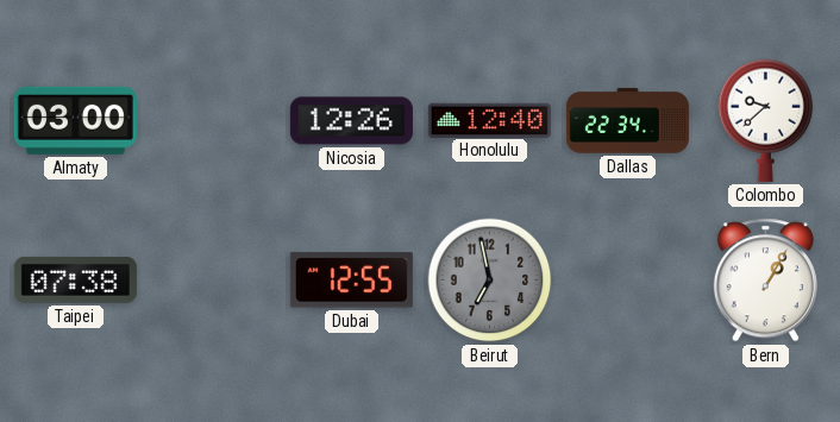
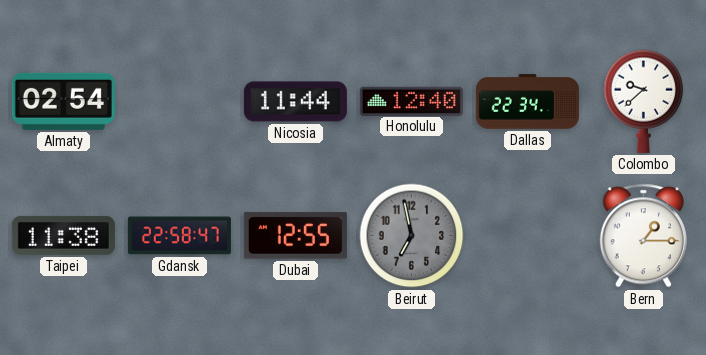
Almaty: 03:00 -> 02:54
Nicosia: 12:26 -> 11:44
Taipei: 07:38 -> 11:38
Gdansk: none -> 22:58
Bern: 1:05 -> 1:15
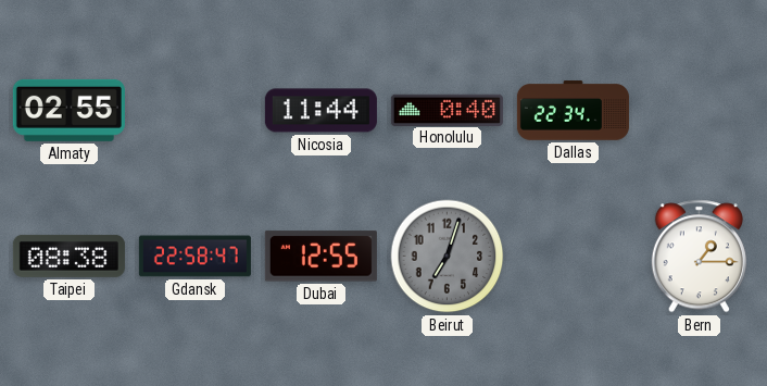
Almaty: 02:54 -> 02:55
Honolulu: 12:40 -> 0:40
Colombo: 9:38 -> none
Taipei: 11:38 -> 08:38
Beirut: 6:58 -> 7:03
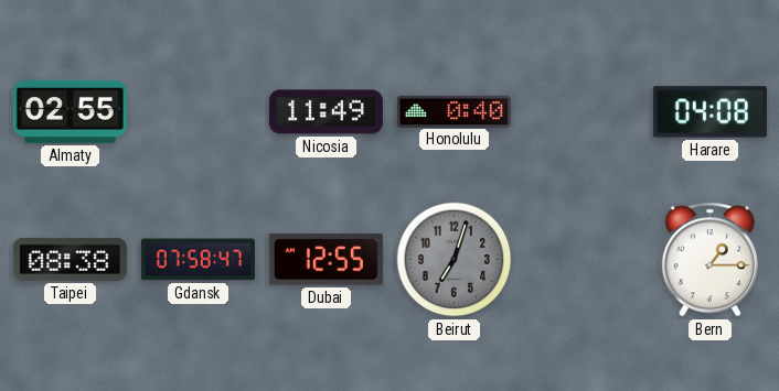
Nicosia: 11:44 -> 11:49
Dallas: 22:34 -> none
Harare: none -> 04:08
Gdansk: 22:58 -> 07:58
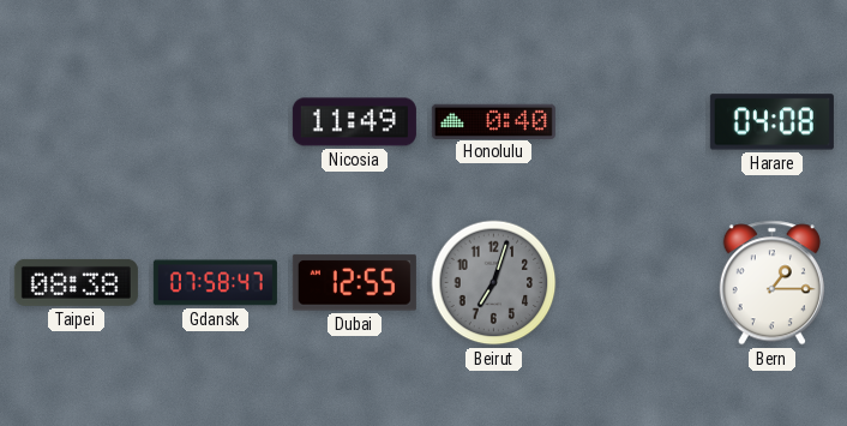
Almaty: 02:55 -> none
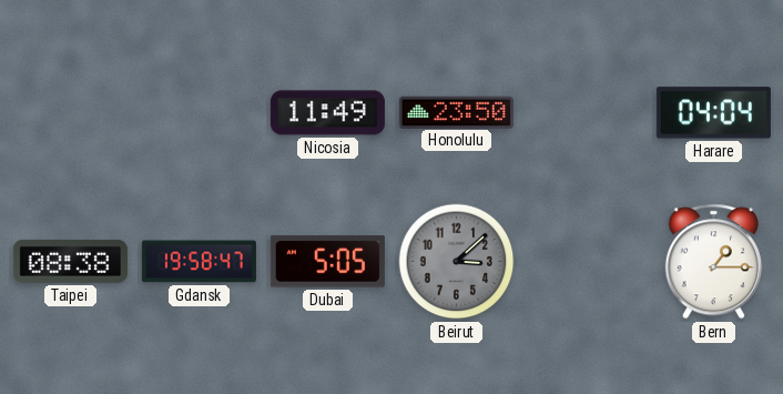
Honolulu: 0:40 -> 23:50
Harare: 04:08 -> 04:04
Gdansk: 07:58 -> 19:58
Dubai: 12:55 -> 5:05
Beirut: 7:03 -> 3:08
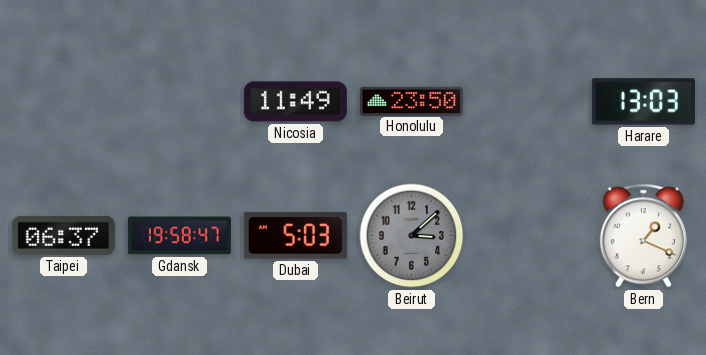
Harare: 04:04 -> 13:03
Taipei: 08:38 -> 06:37
Dubai: 5:05 -> 5:03
Bern: 1:15 -> 1:19
